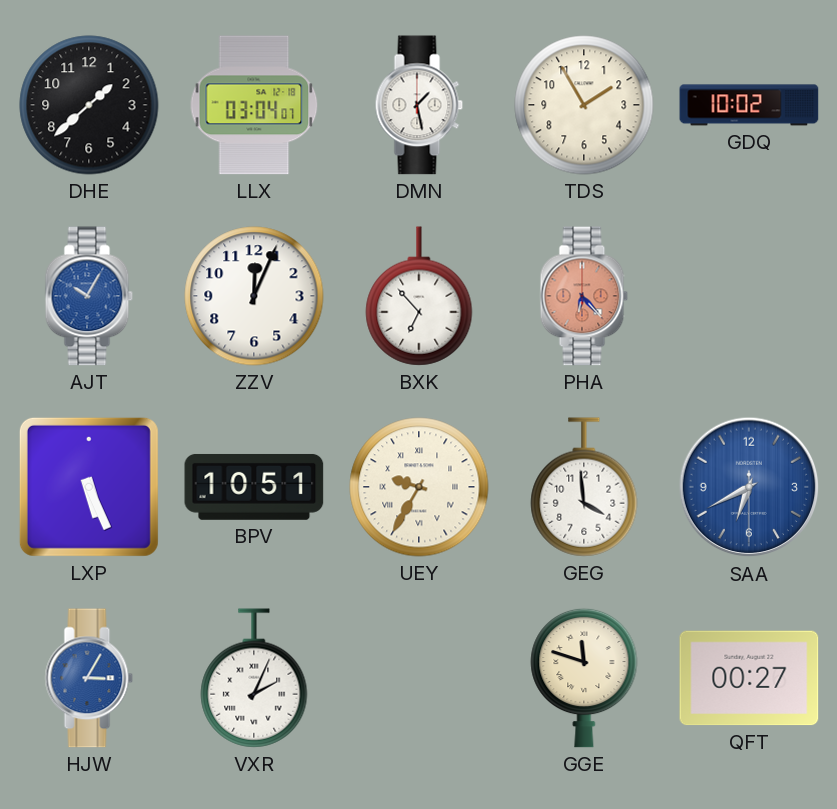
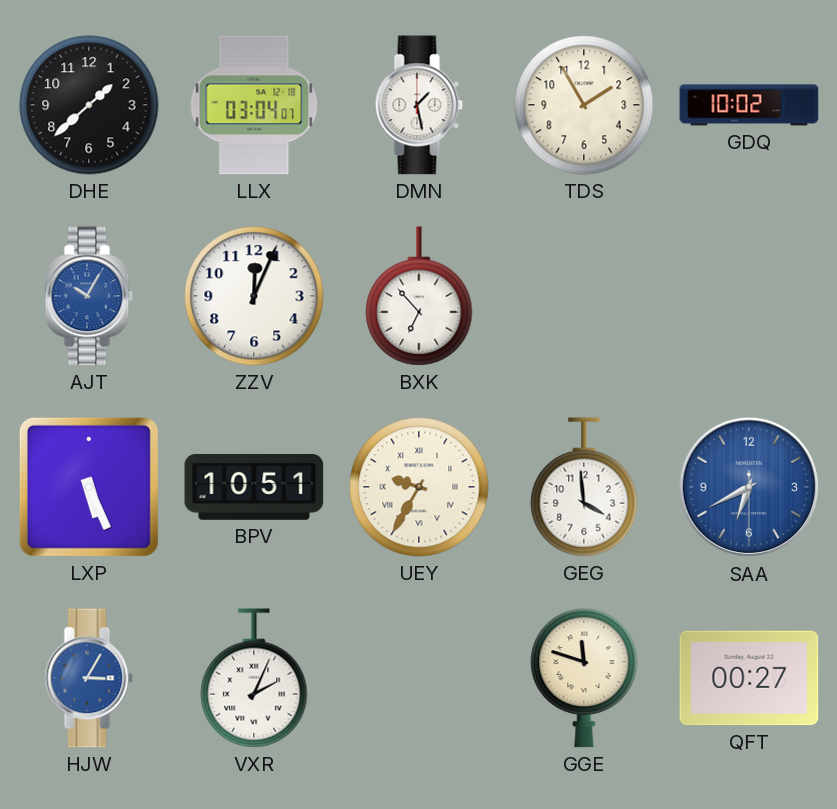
PHA: 6:23 -> none
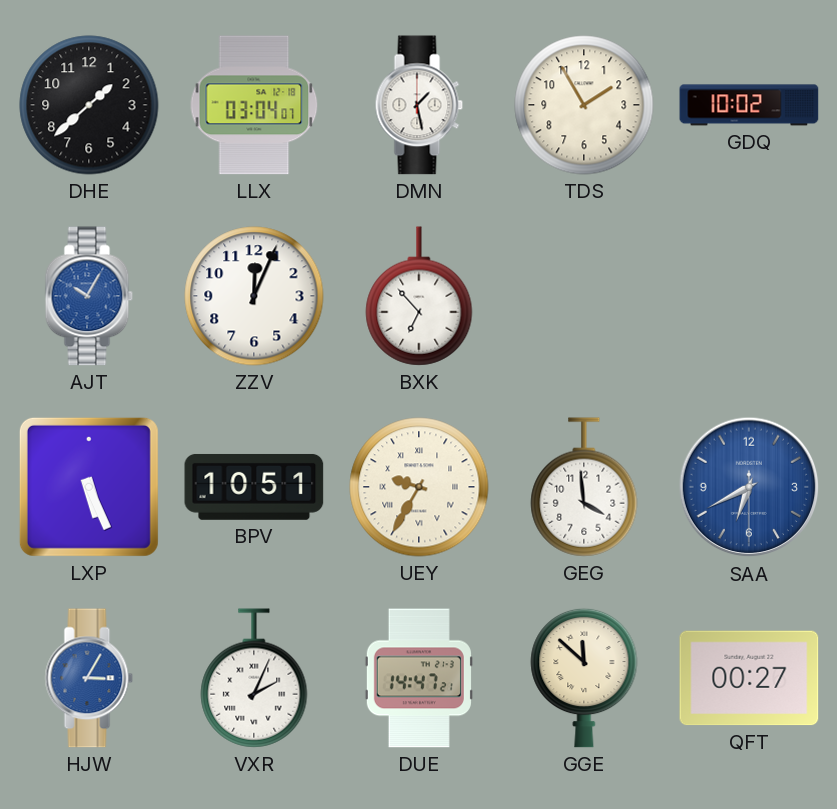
DUE: none -> 14:47
GGE: 11:48 -> 11:52
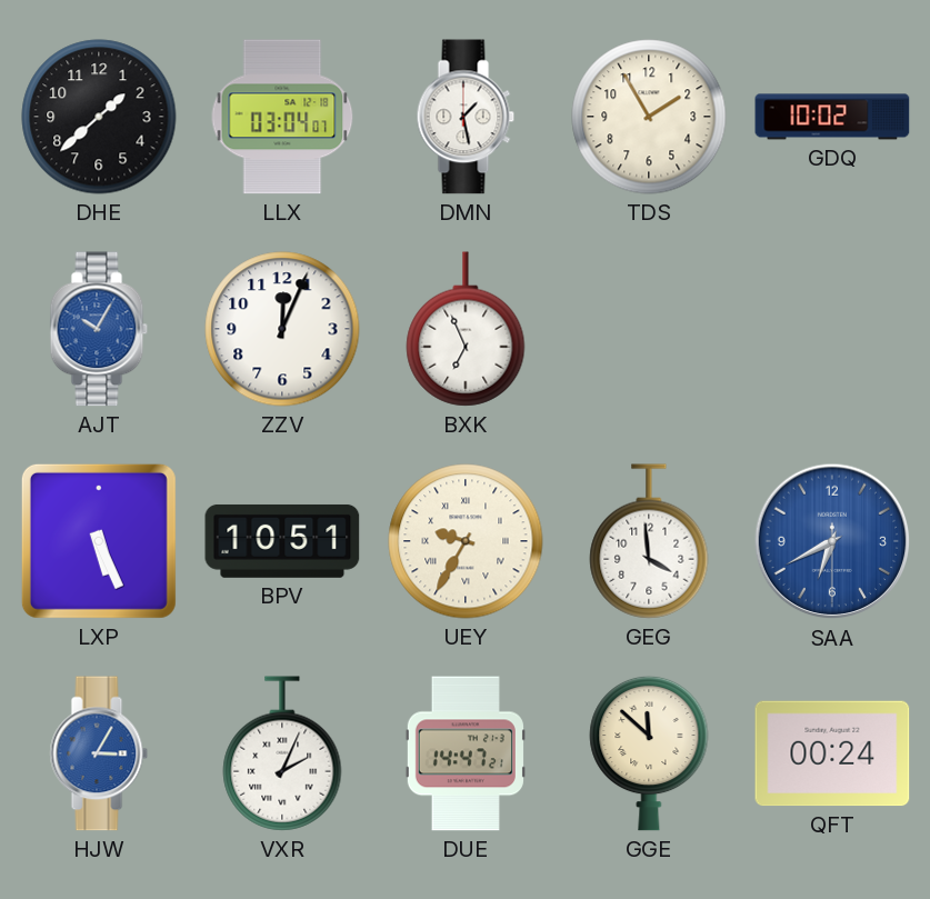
BXK: 6:53 -> 6:56
QFT: 00:27 -> 00:24
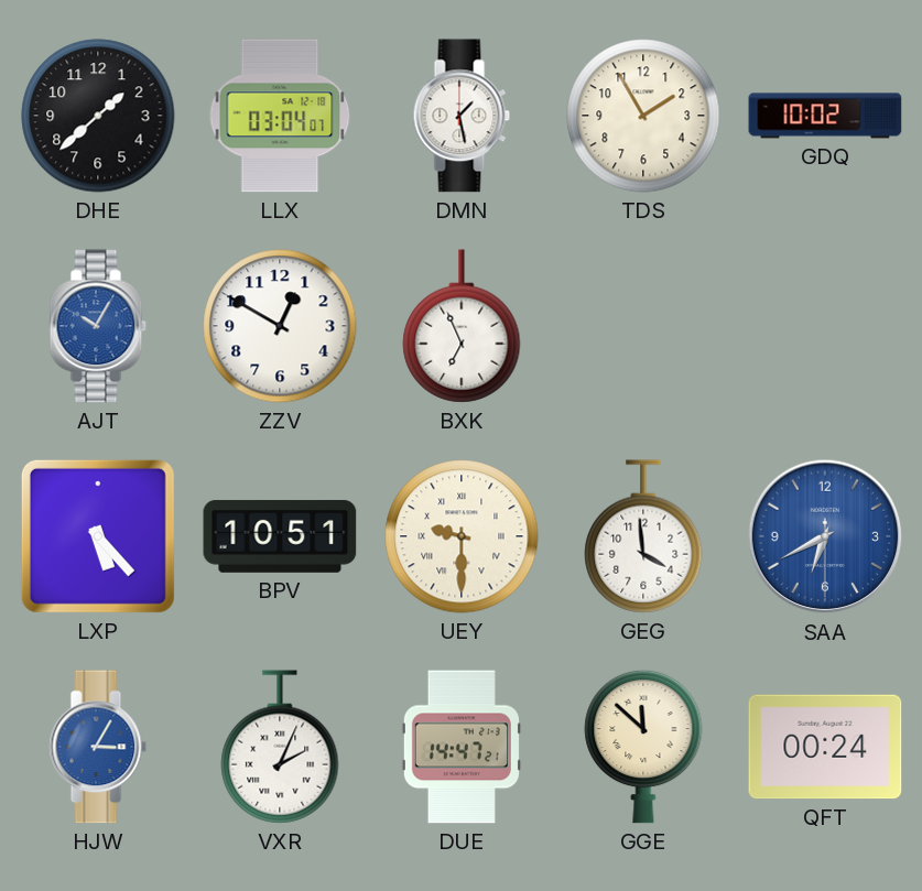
ZZV: 12:04 -> 12:50
LXP: 5:26 -> 5:23
UEY: 9:35 -> 9:30
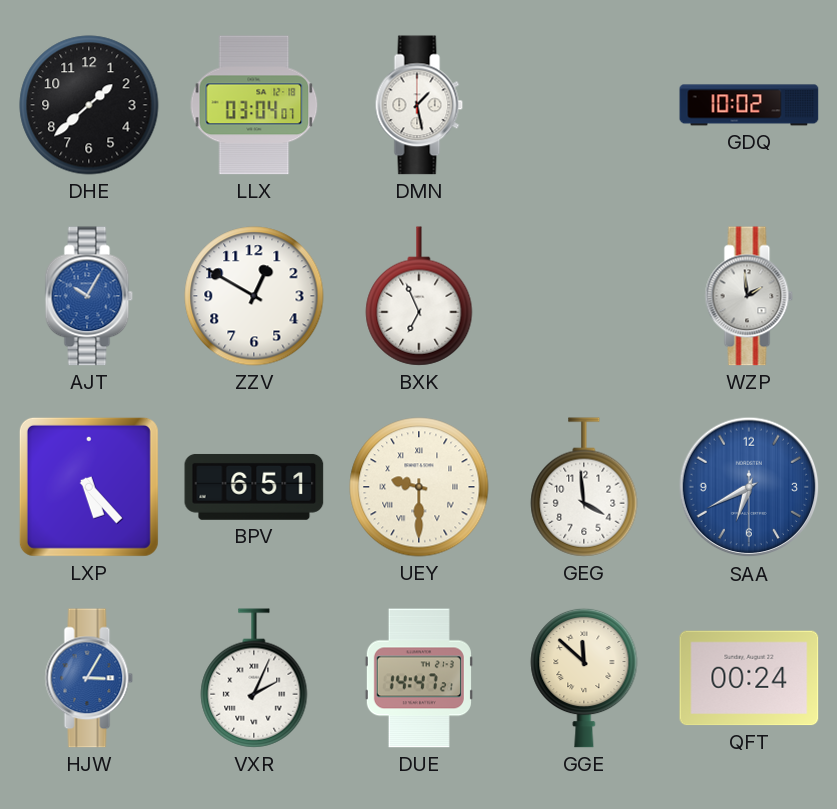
TDS: 1:55 -> none
WZP: none -> 1:59
BPV: 10:51 -> 6:51
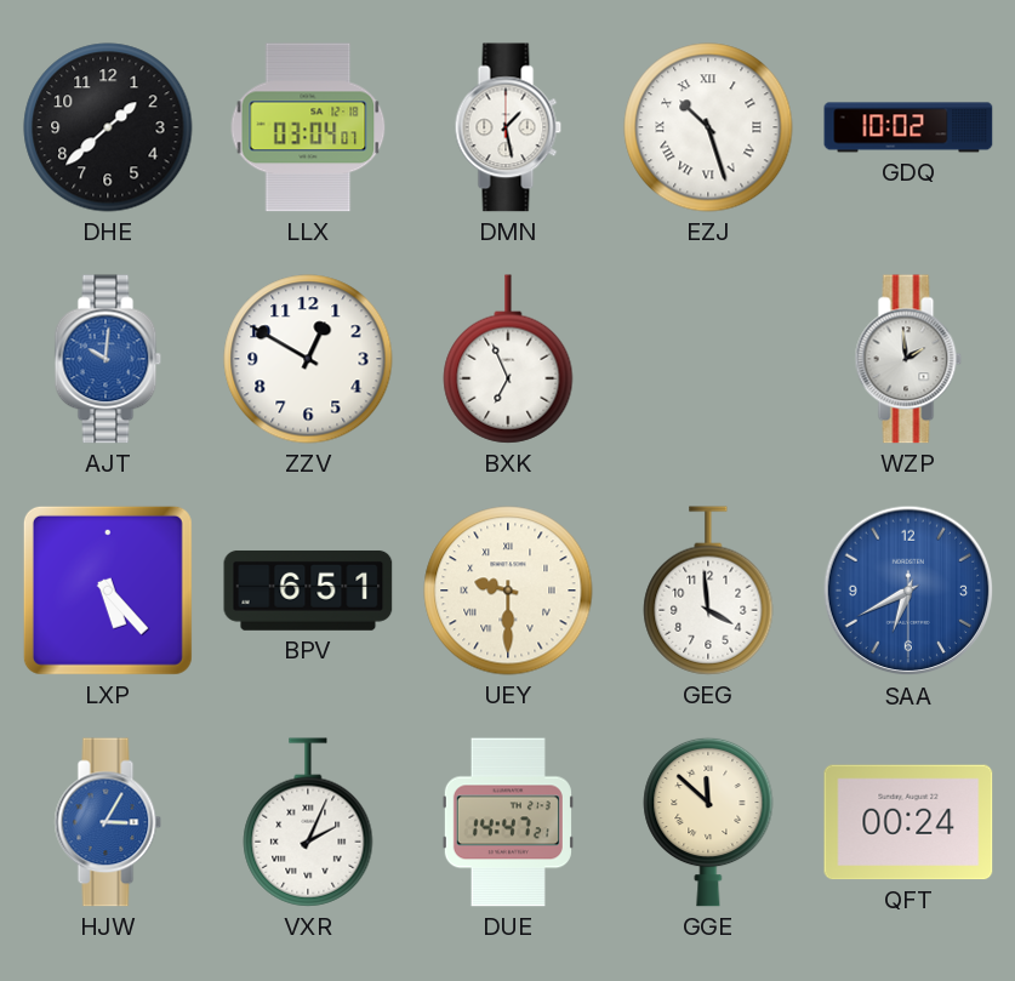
EZJ: none -> 10:27
AJT: 10:05 -> 10:01
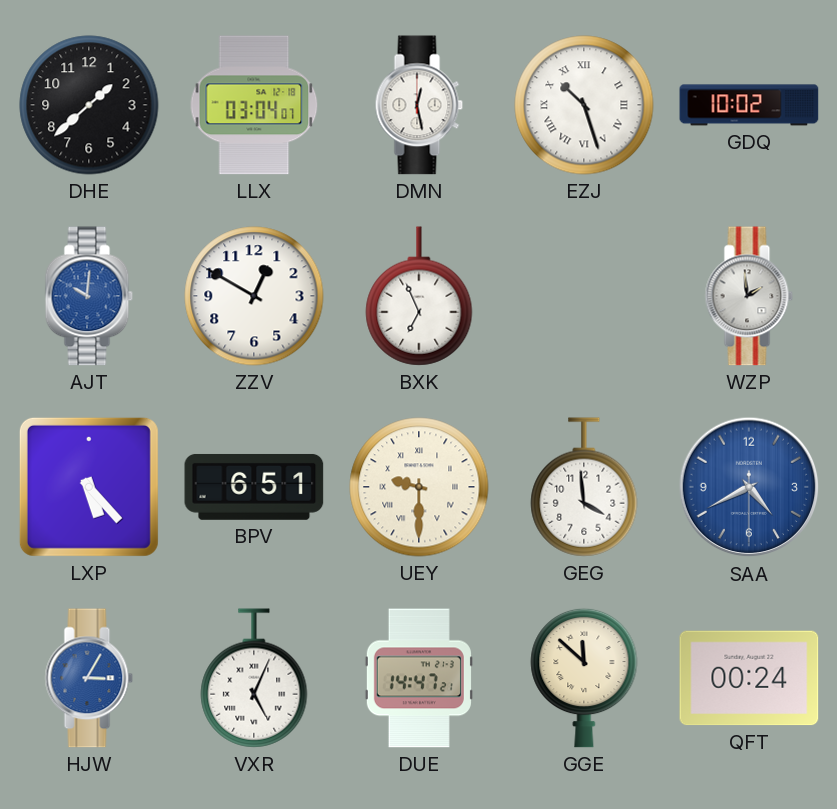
DMN: 1:28 -> 12:28
SAA: 6:40 -> 4:40
VXR: 2:04 -> 5:04
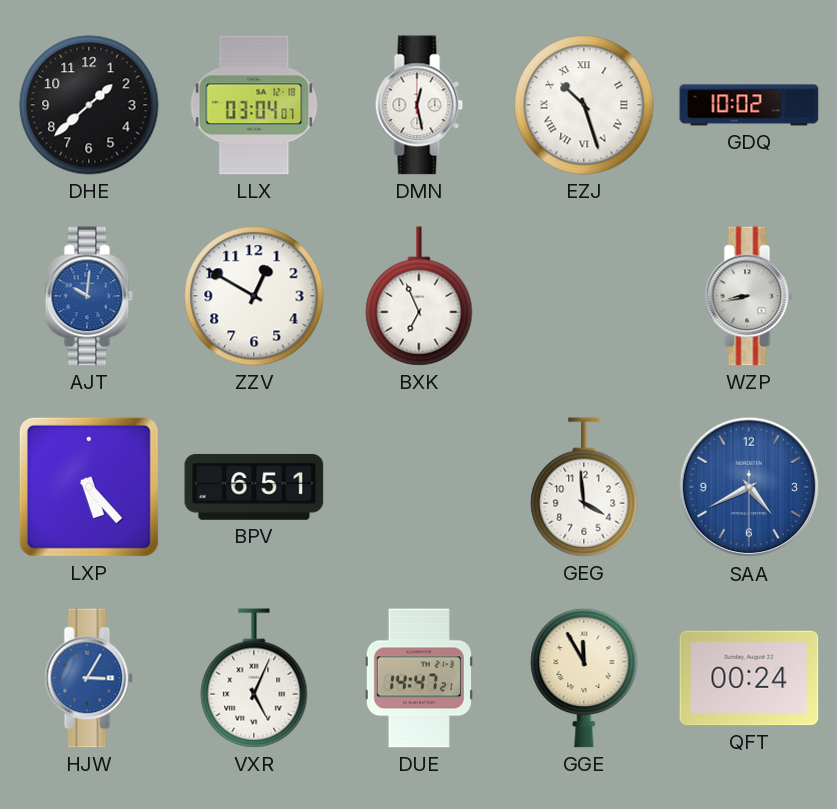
WZP: 1:59 -> 8:43
UEY: 9:30 -> none
GGE: 11:52 -> 11:55
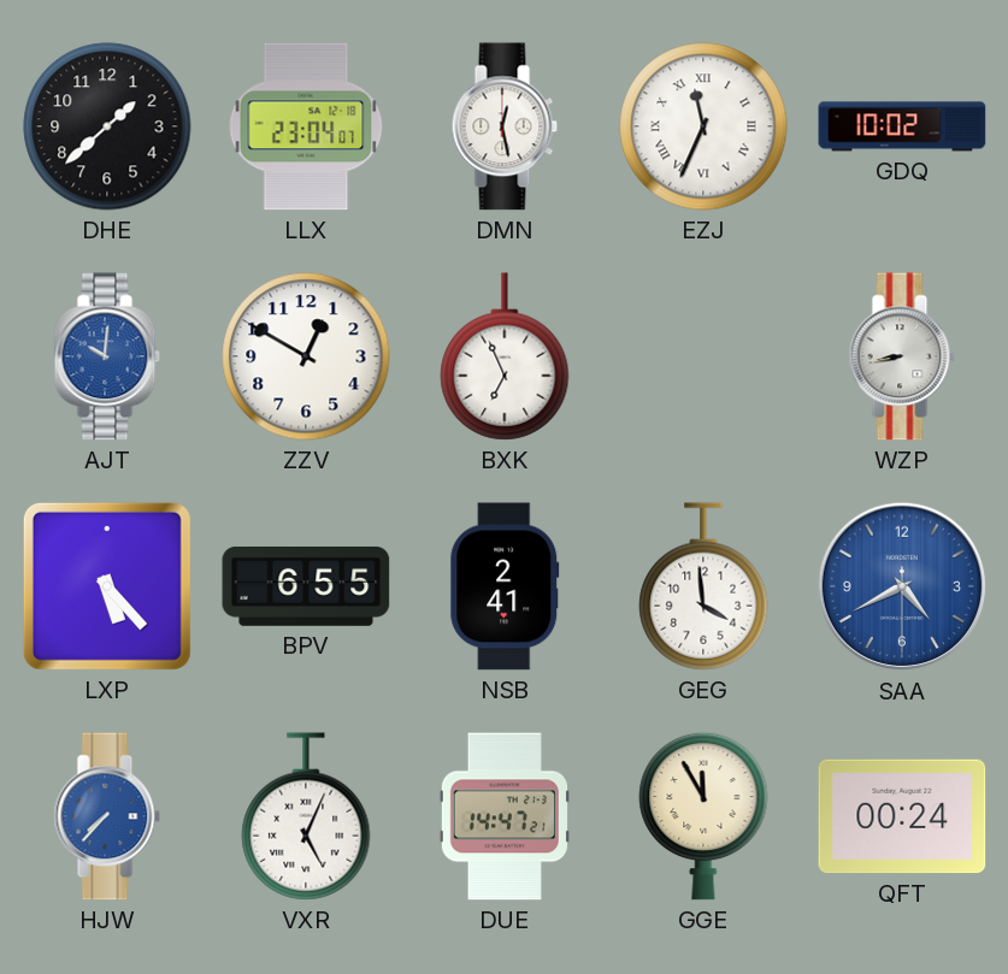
LLX: 03:04 -> 23:04
EZJ: 10:27 -> 11:34
BPV: 6:51 -> 6:55
NSB: none -> 2:41
HJW: 3:05 -> 7:37
